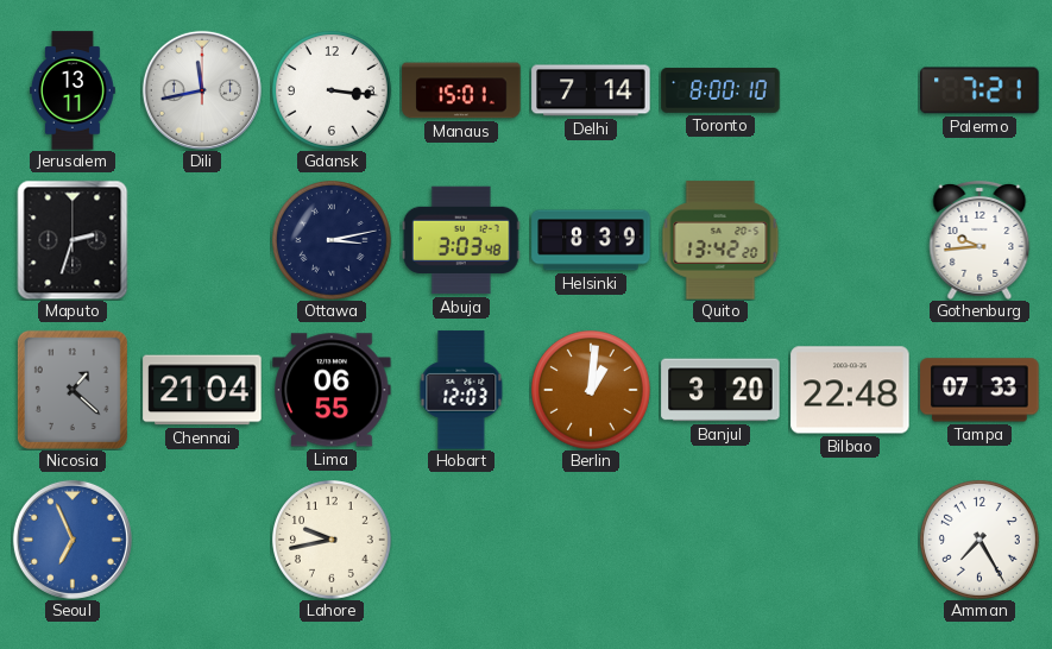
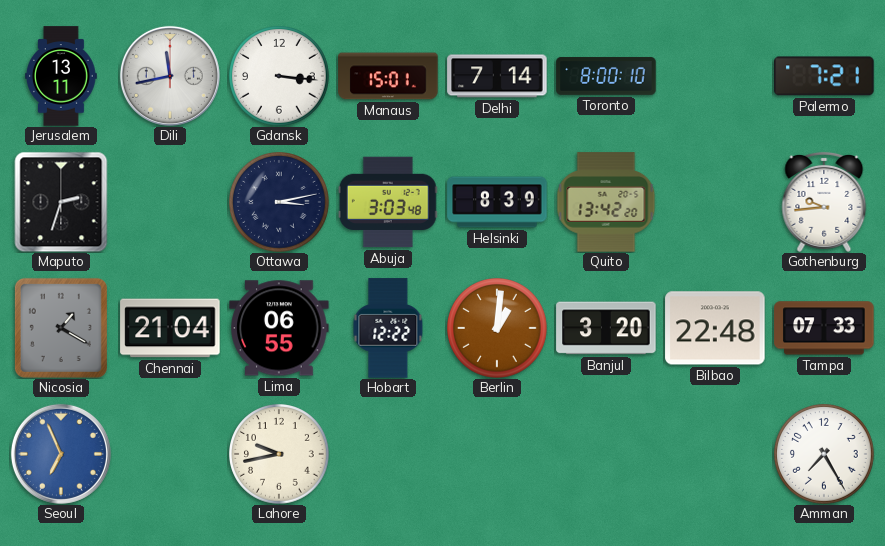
Nicosia: 1:22 -> 1:20
Hobart: 12:03 -> 12:22
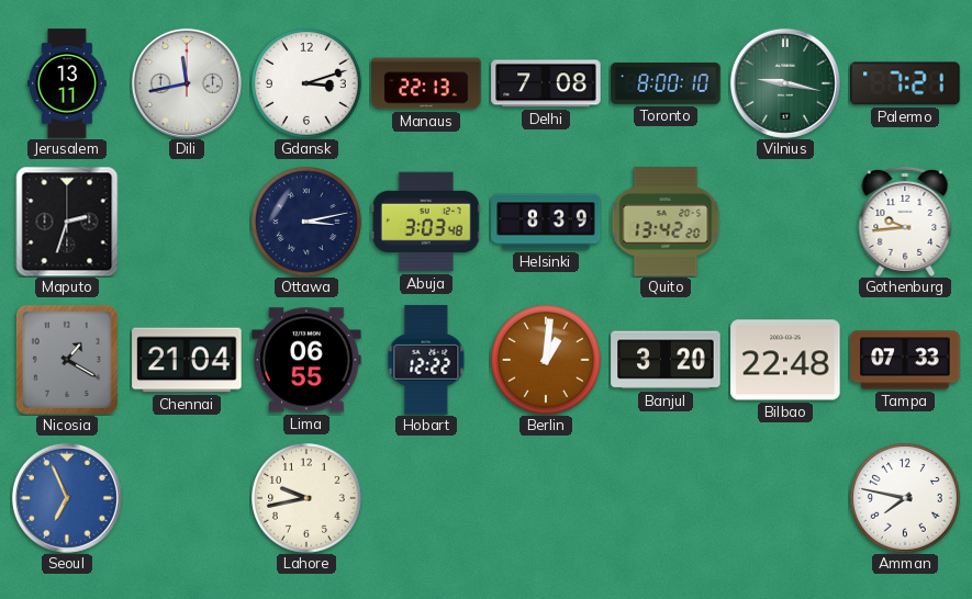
Gdansk: 3:16 -> 3:12
Manaus: 15:01 -> 22:13
Delhi: 7:14 -> 7:08
Vilnius: none -> 9:17
Amman: 7:25 -> 7:47
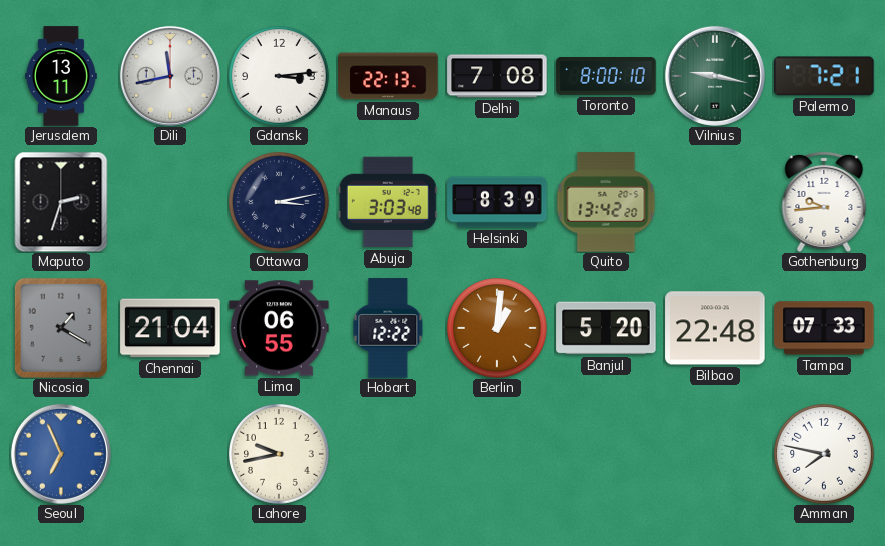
Gdansk: 3:12 -> 3:14
Banjul: 3:20 -> 5:20
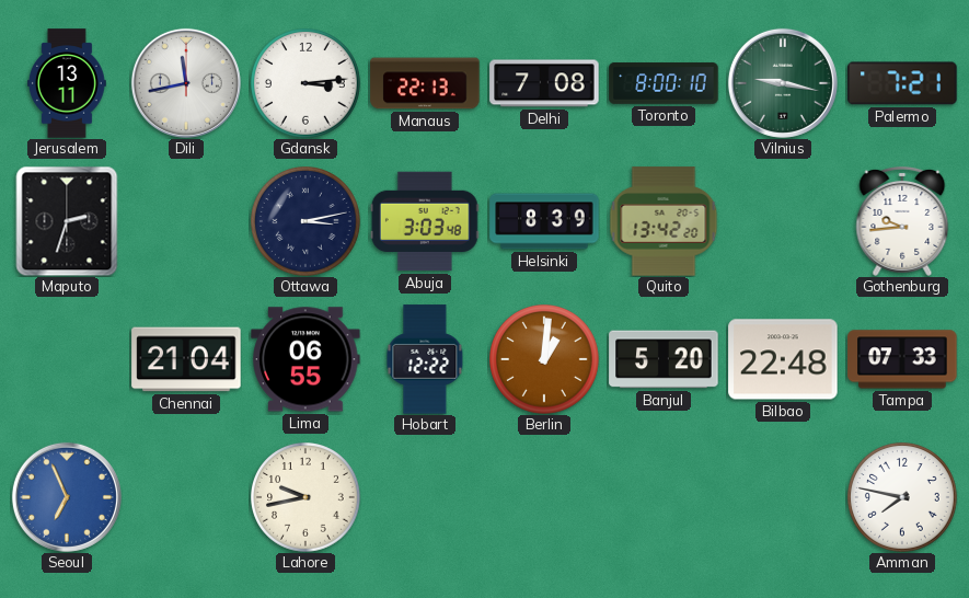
Nicosia: 1:20 -> none
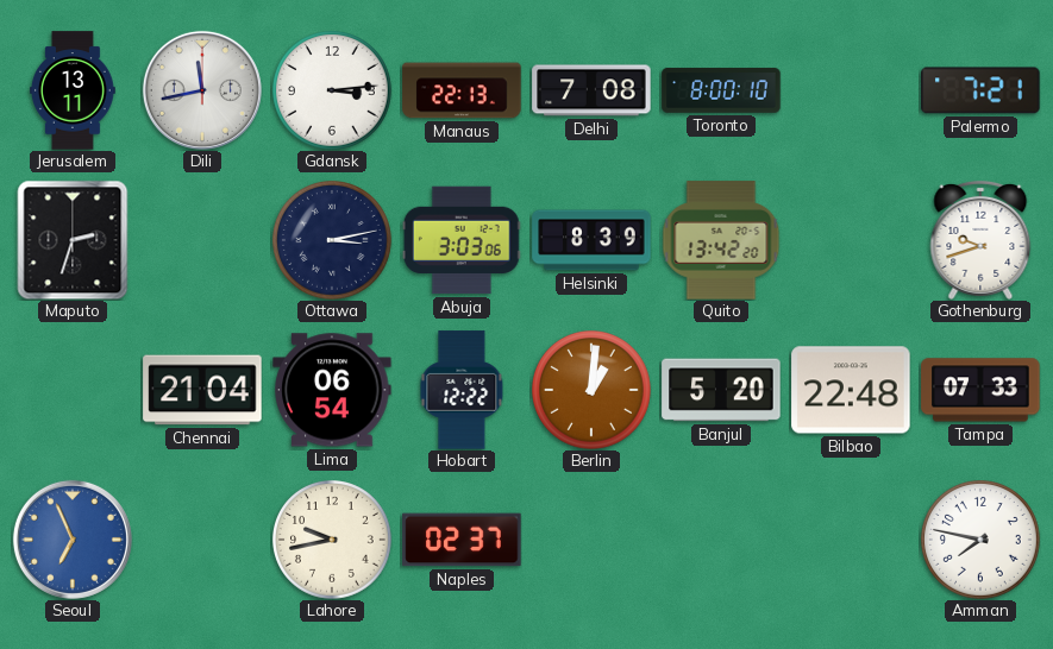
Vilnius: 9:17 -> none
Abuja: 3:03:48 -> 3:03:06
Gothenburg: 9:44 -> 9:42
Lima: 06:55 -> 06:54
Naples: none -> 02:37
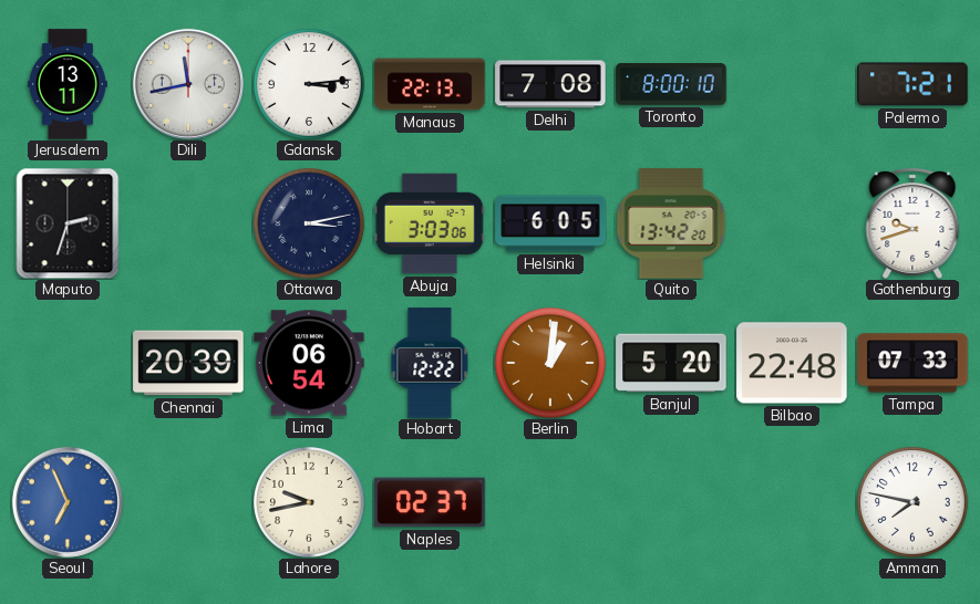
Helsinki: 8:39 -> 6:05
Chennai: 21:04 -> 20:39
